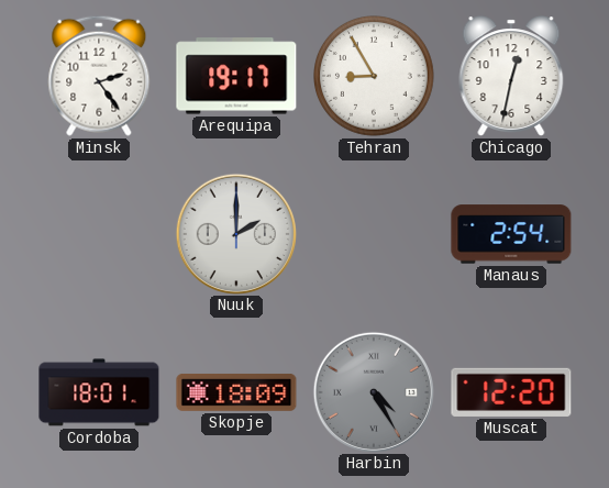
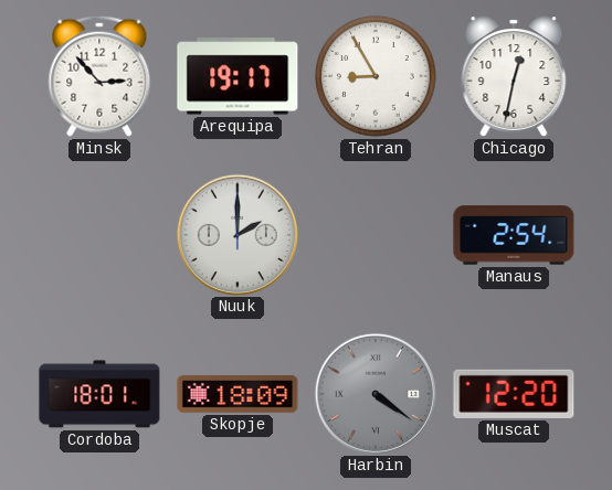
Minsk: 2:24 -> 2:53
Harbin: 4:25 -> 4:21
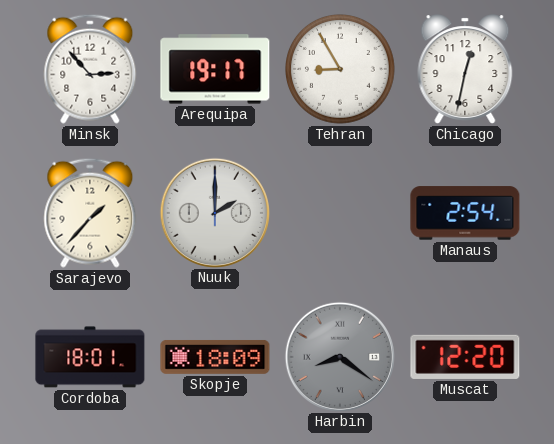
Sarajevo: none -> 1:37
Harbin: 4:21 -> 8:21
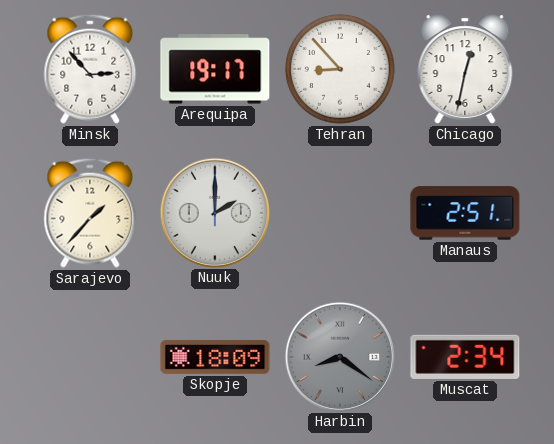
Tehran: 8:55 -> 8:53
Manaus: 2:54 -> 2:51
Cordoba: 18:01 -> none
Muscat: 12:20 -> 2:34
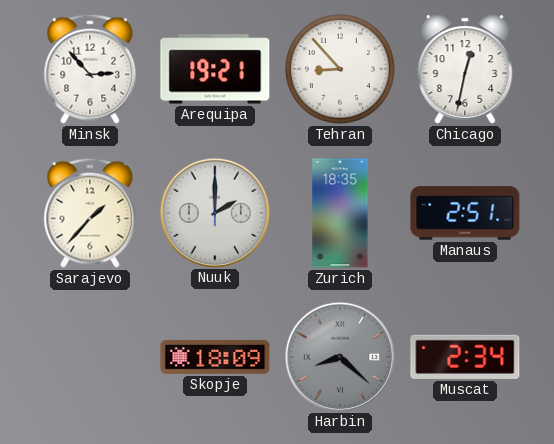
Arequipa: 19:17 -> 19:21
Zurich: none -> 18:35
Harbin: 8:21 -> 8:22
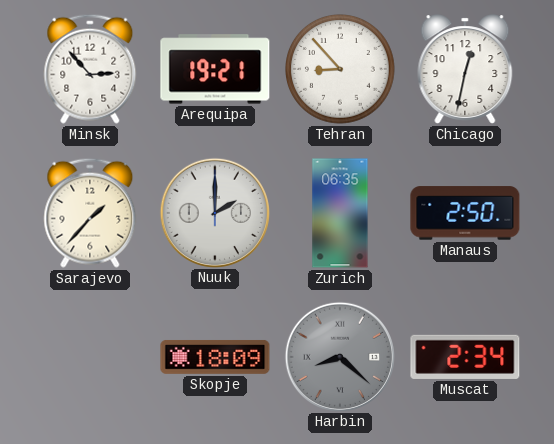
Zurich: 18:35 -> 06:35
Manaus: 2:51 -> 2:50
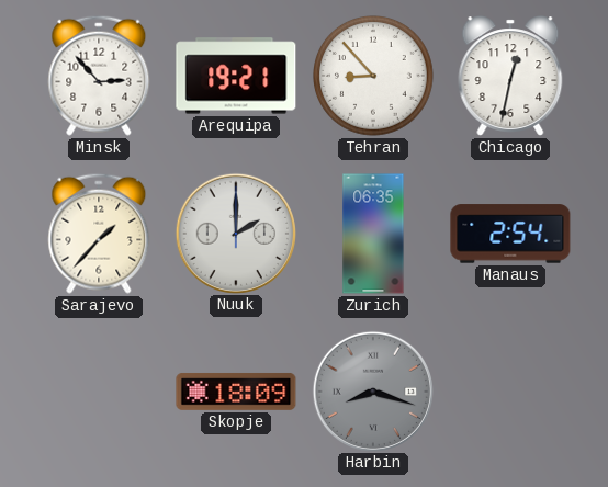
Manaus: 2:50 -> 2:54
Harbin: 8:22 -> 8:18
Muscat: 2:34 -> none
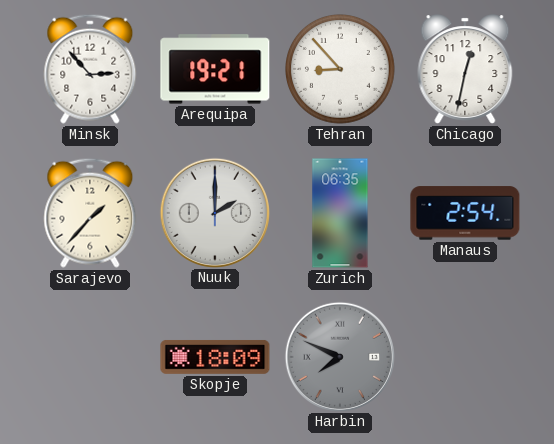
Harbin: 8:18 -> 7:49
